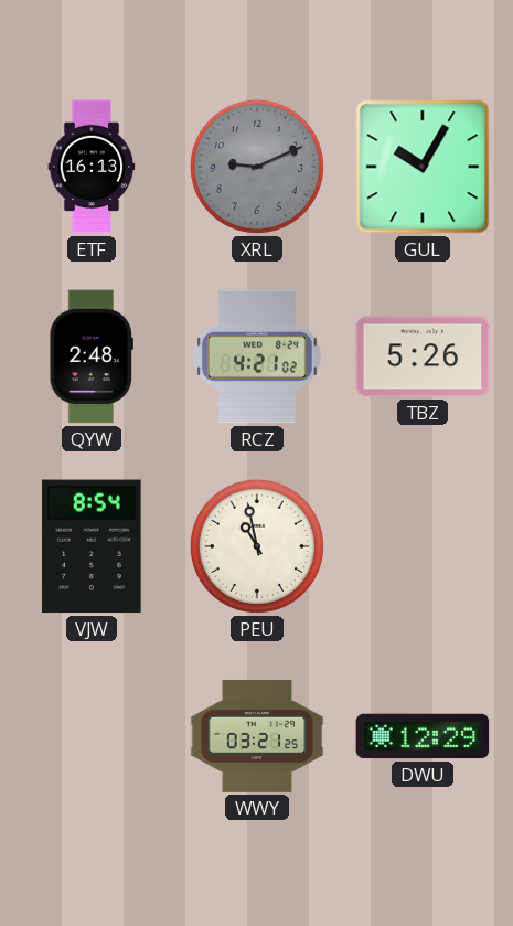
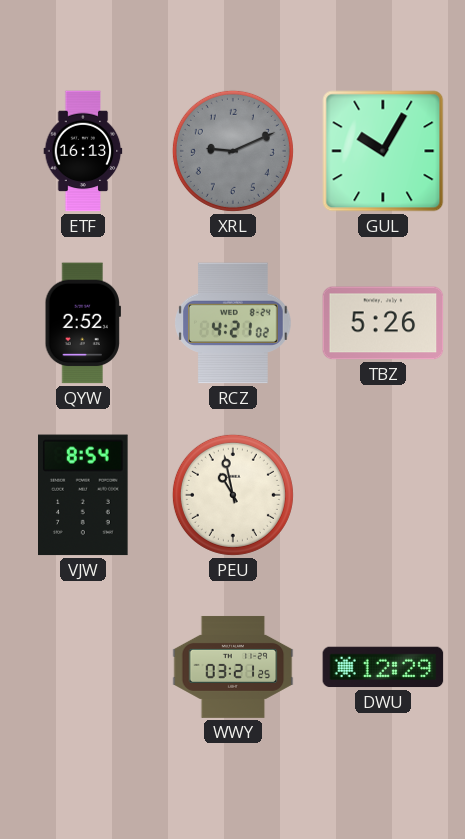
QYW: 2:48 -> 2:52
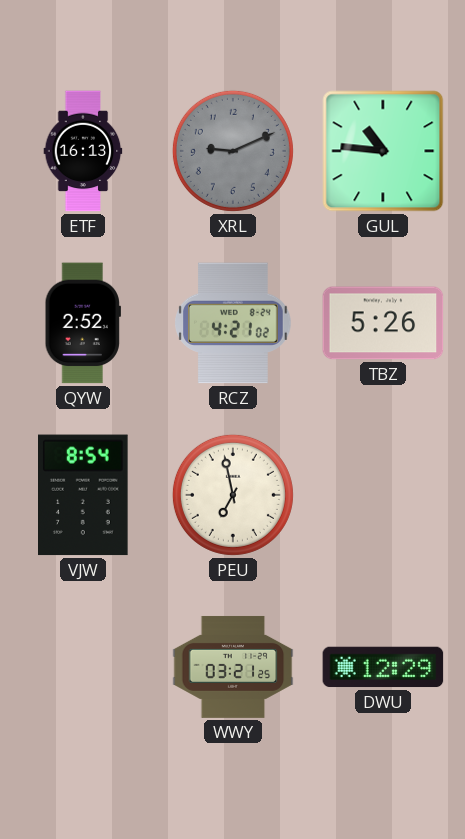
GUL: 10:05 -> 10:46
PEU: 10:58 -> 6:58
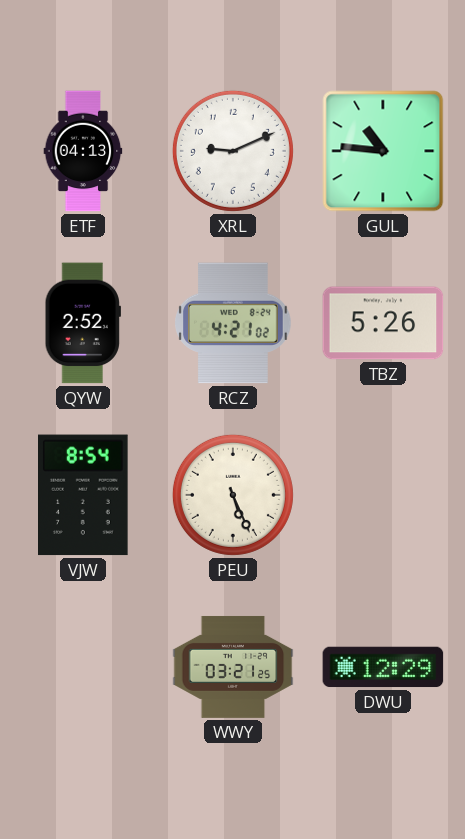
ETF: 16:13 -> 04:13
XRL dial: grey -> white
PEU: 6:58 -> 5:26
